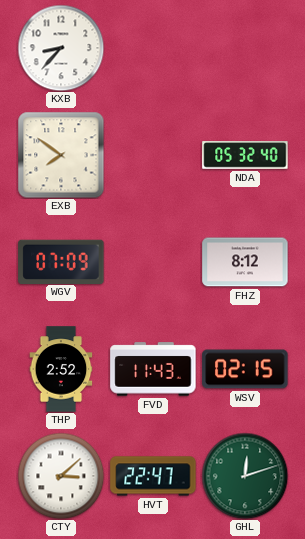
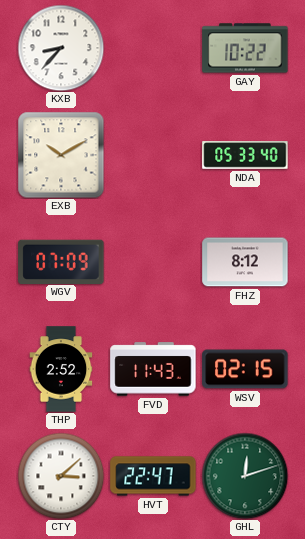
GAY: none -> 10:22
EXB: 7:51 -> 10:10
NDA: 05:32 -> 05:33
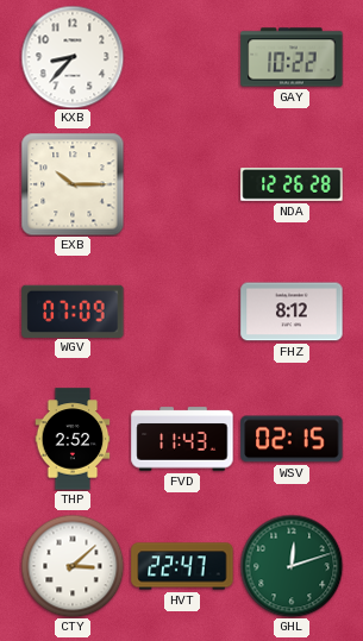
EXB: 10:10 -> 10:15
NDA: 05:33 -> 12:26
